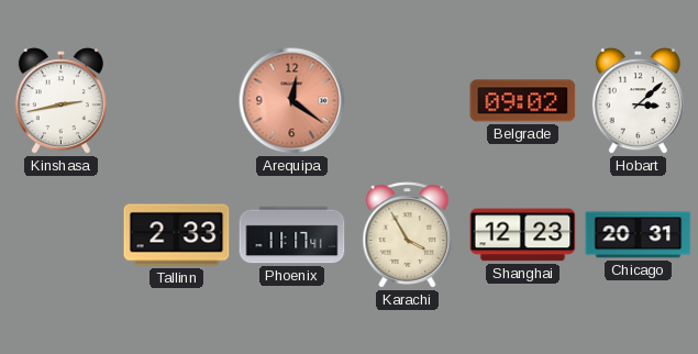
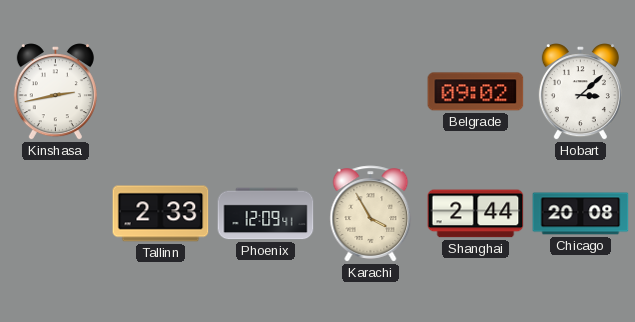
Arequipa: 12:21 -> none
Phoenix: 11:17 -> 12:09
Shanghai: 12:23 -> 2:44
Chicago: 20:31 -> 20:08
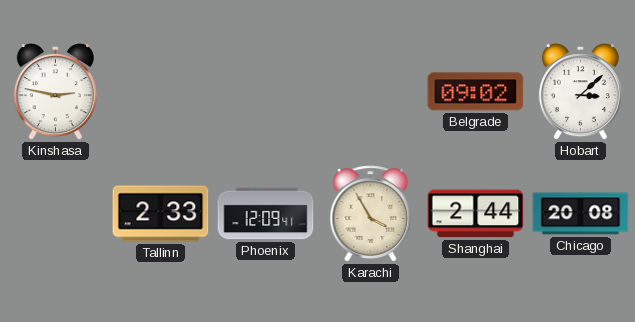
Kinshasa: 2:43 -> 2:47
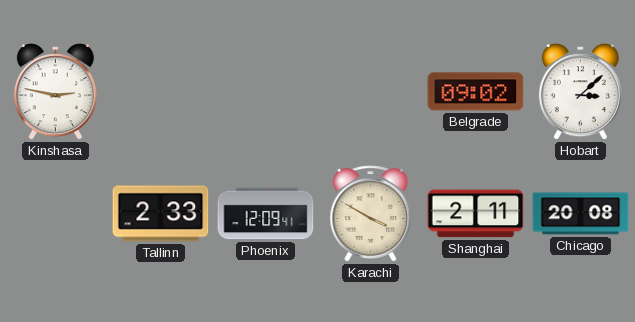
Karachi: 3:55 -> 3:50
Shanghai: 2:44 -> 2:11
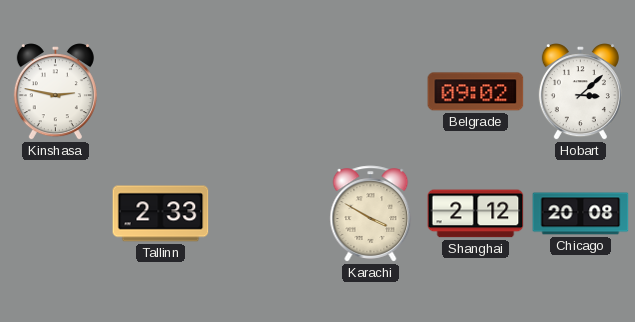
Phoenix: 12:09 -> none
Shanghai: 2:11 -> 2:12
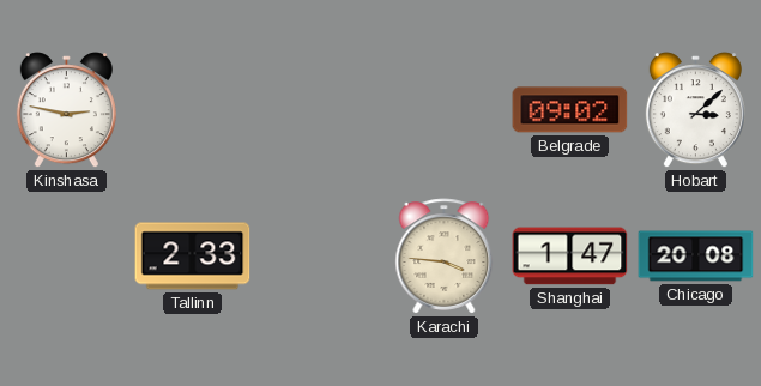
Karachi: 3:50 -> 3:46
Shanghai: 2:12 -> 1:47
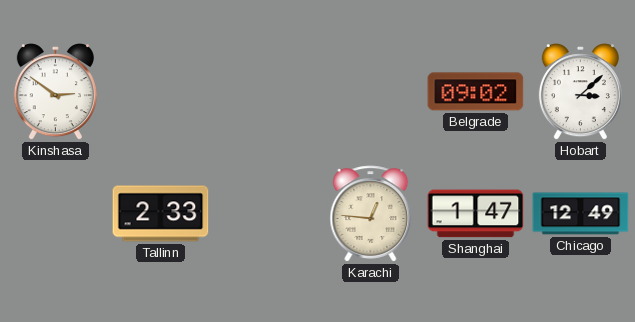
Kinshasa: 2:47 -> 2:51
Karachi: 3:46 -> 12:46
Chicago: 20:08 -> 12:49
